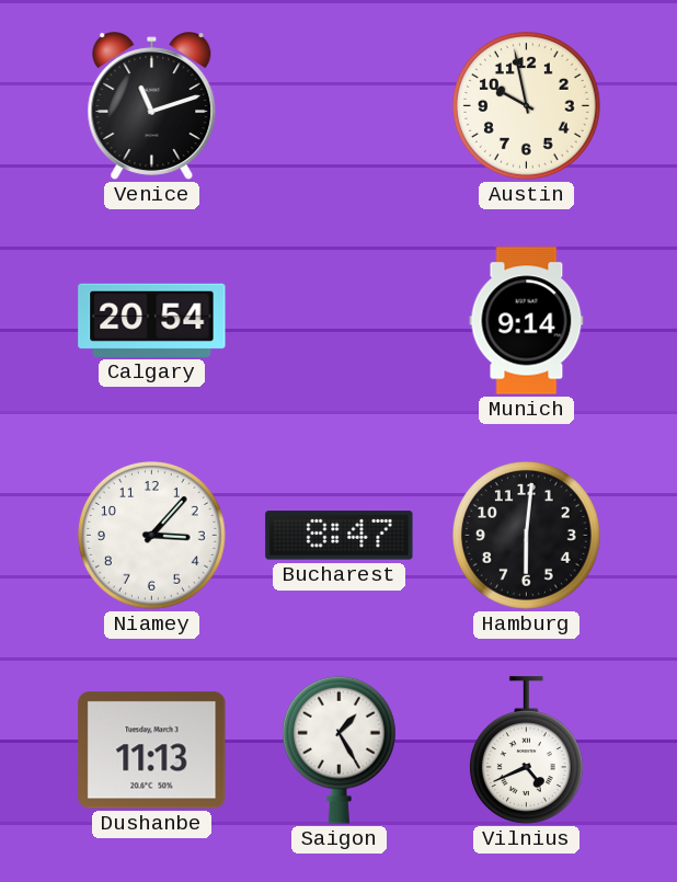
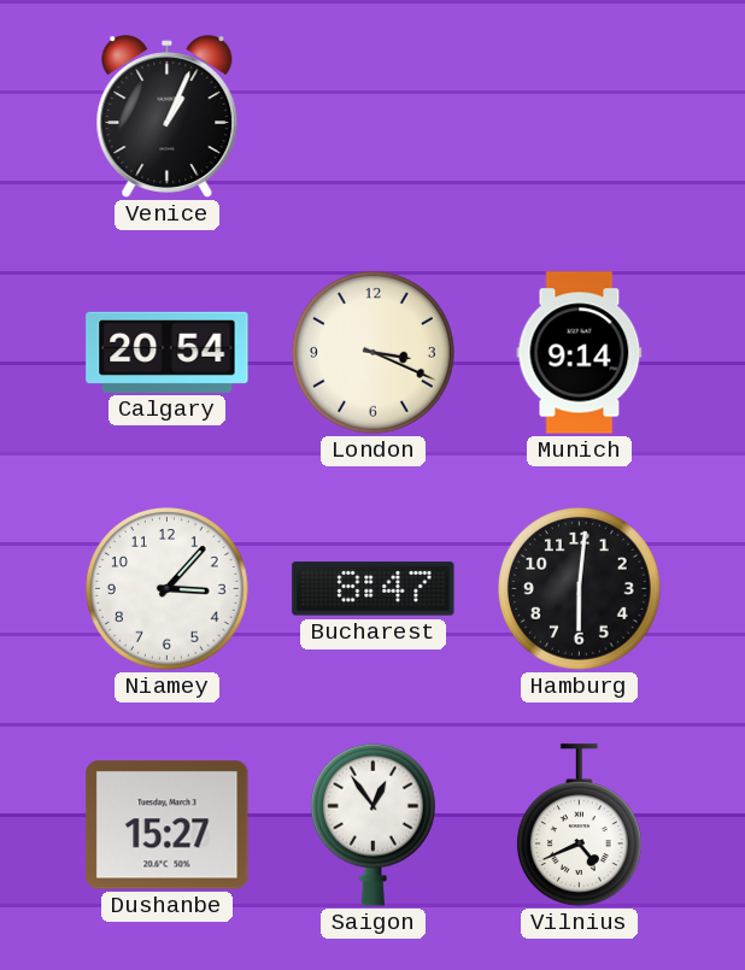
Venice: 11:12 -> 1:04
Austin: 9:58 -> none
London: none -> 3:19
Dushanbe: 11:13 -> 15:27
Saigon: 1:25 -> 12:54
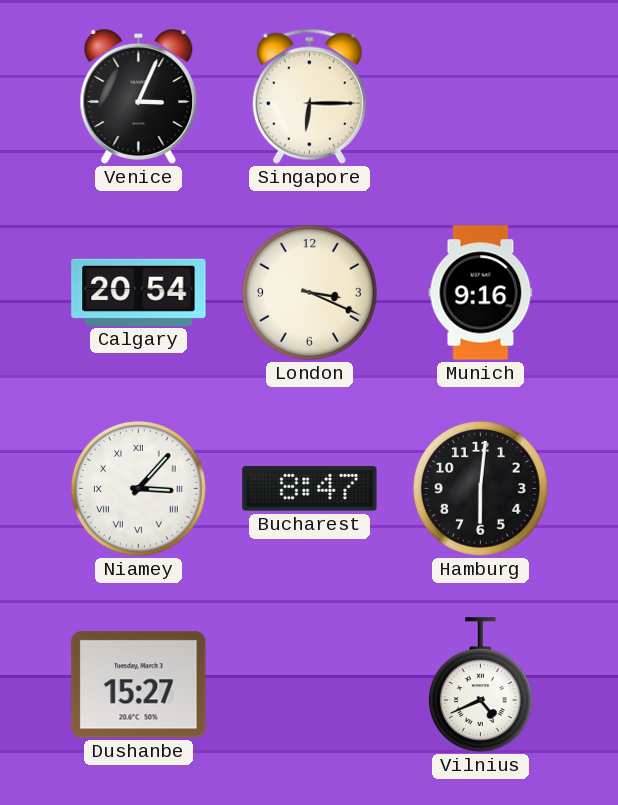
Venice: 1:04 -> 3:04
Singapore: none -> 6:15
Munich: 9:14 -> 9:16
Niamey numerals: Arabic -> Roman
Saigon: 12:54 -> none
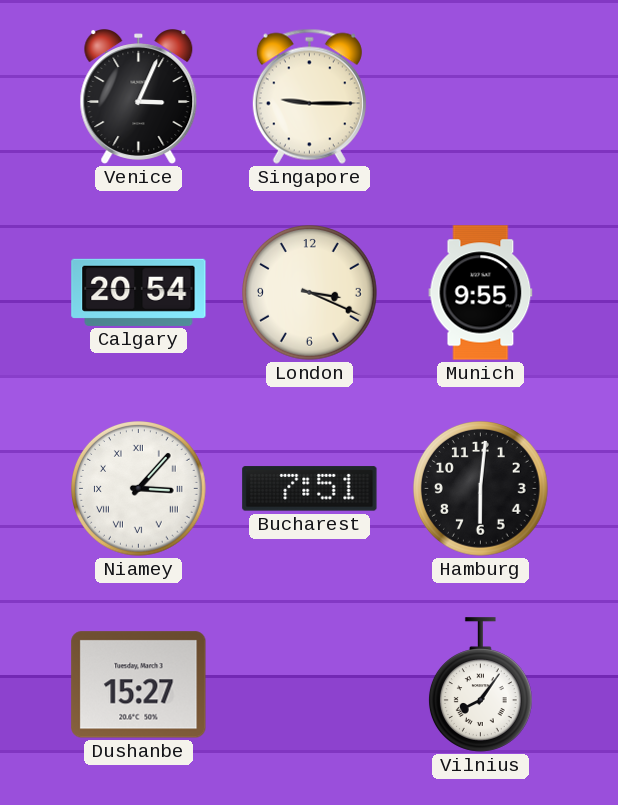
Singapore: 6:15 -> 9:15
Munich: 9:16 -> 9:55
Bucharest: 8:47 -> 7:51
Vilnius: 4:41 -> 8:06
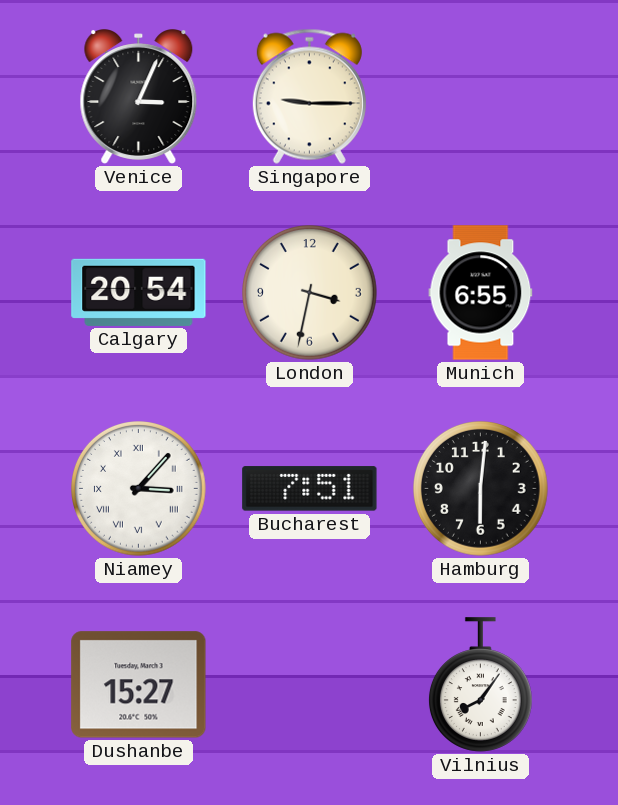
London: 3:19 -> 3:32
Munich: 9:55 -> 6:55
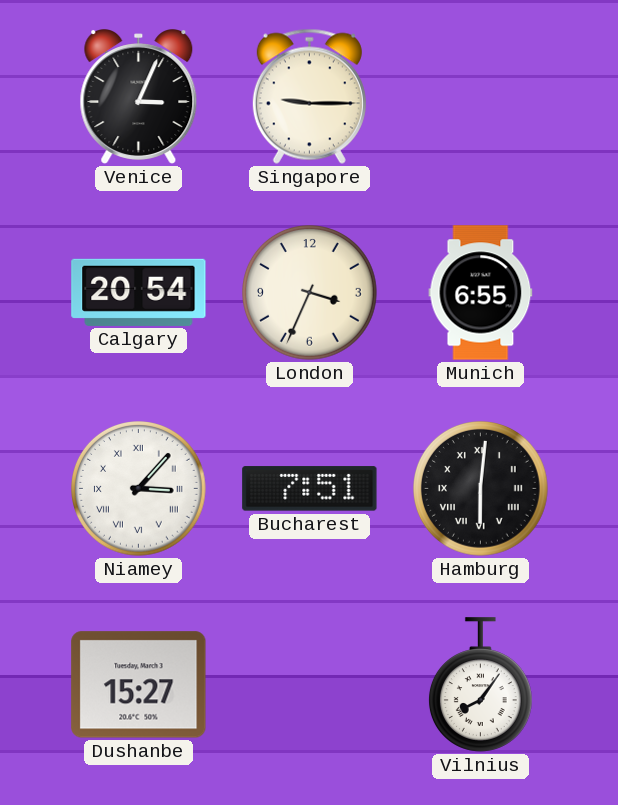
London: 3:32 -> 3:34
Hamburg numerals: Arabic -> Roman
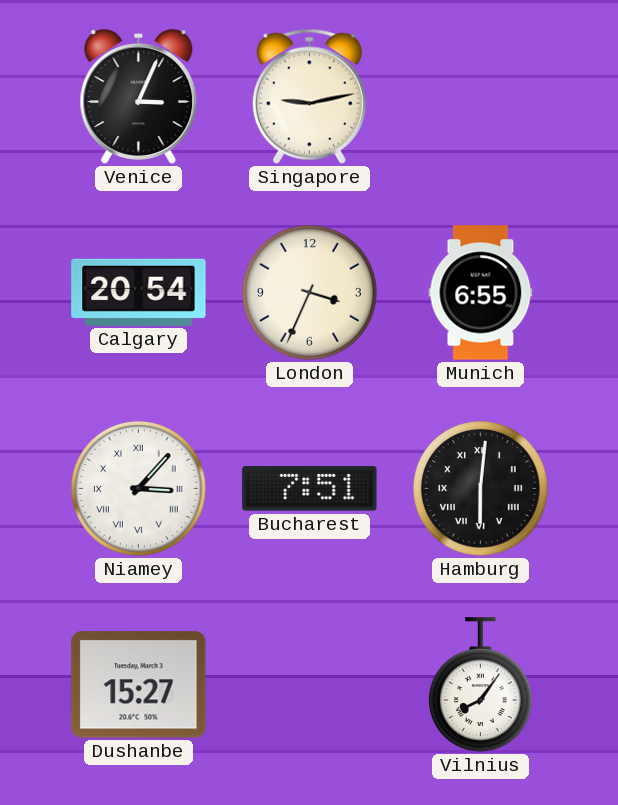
Singapore: 9:15 -> 9:13
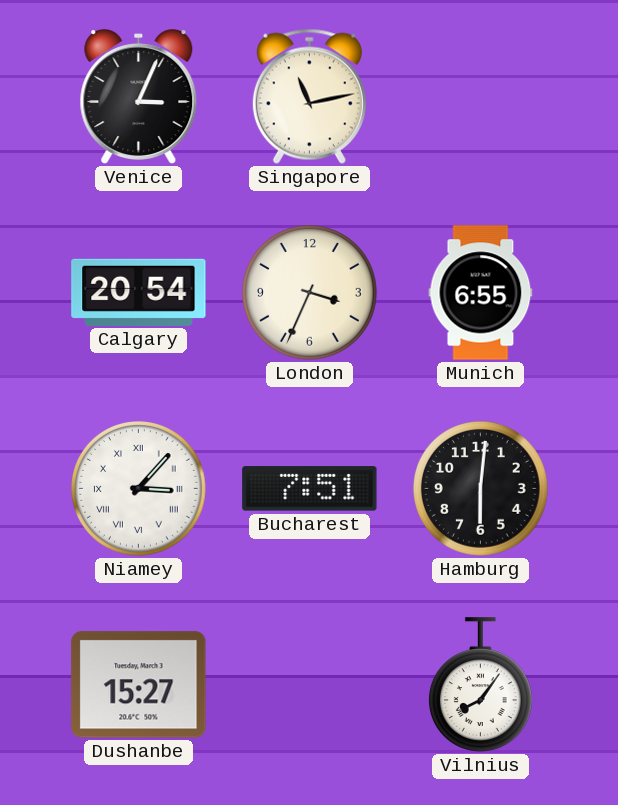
Singapore: 9:13 -> 11:13
Hamburg numerals: Roman -> Arabic
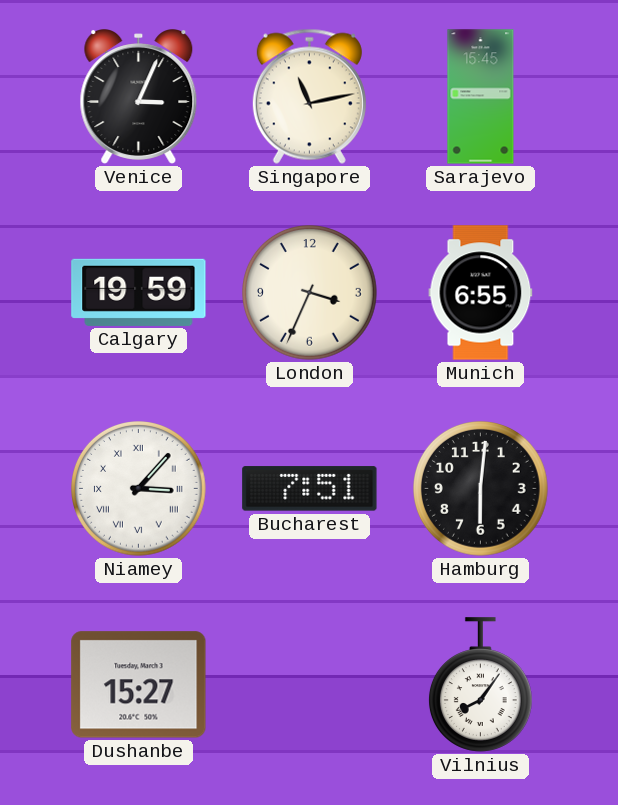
Sarajevo: none -> 15:45
Calgary: 20:54 -> 19:59
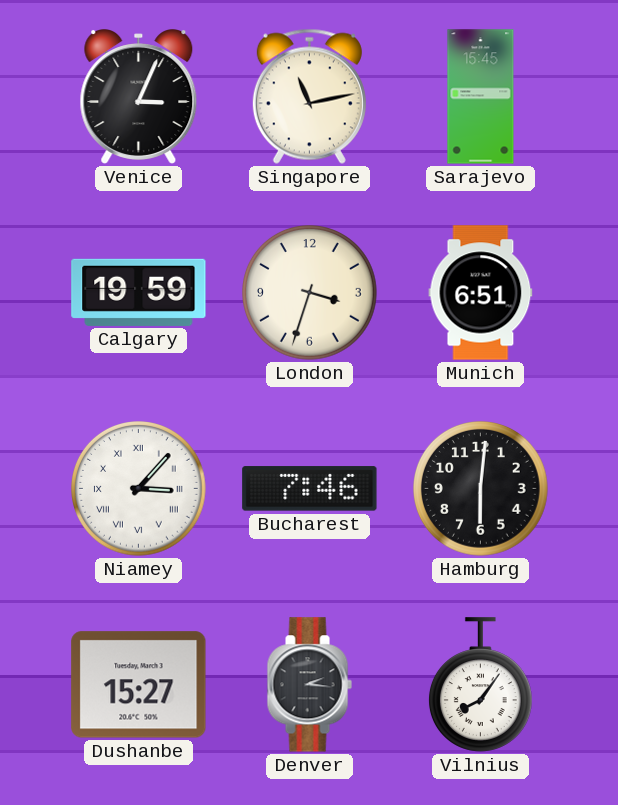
London: 3:34 -> 3:33
Munich: 6:55 -> 6:51
Bucharest: 7:51 -> 7:46
Denver: none -> 2:16
